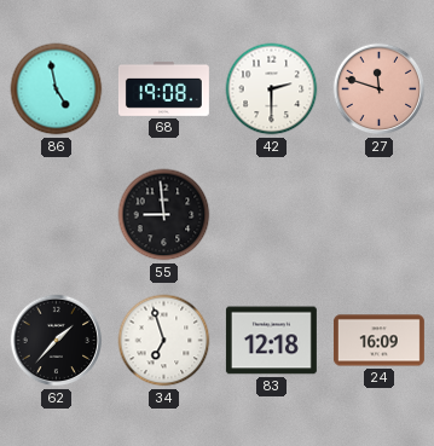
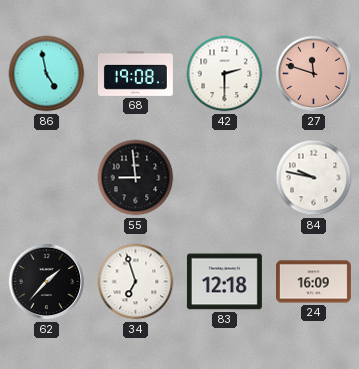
84: none -> 9:47
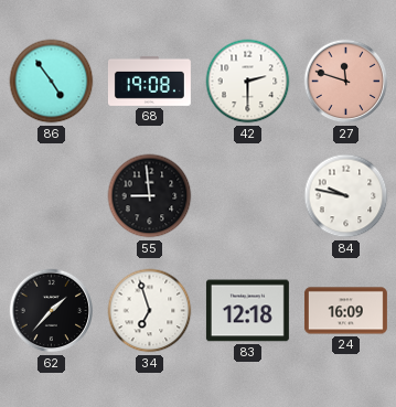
86: 4:58 -> 4:54
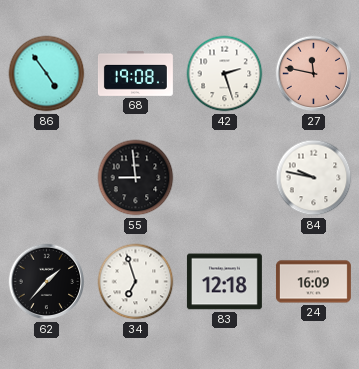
42: 2:30 -> 2:27
27: 11:48 -> 11:47
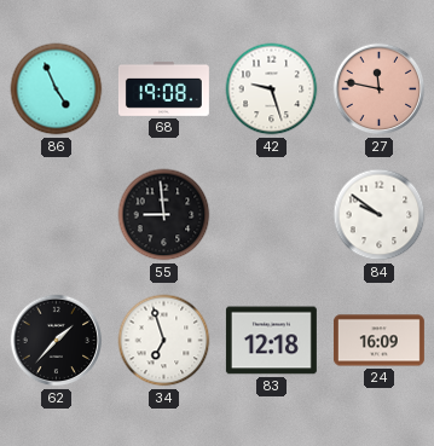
86: 4:54 -> 4:56
42: 2:27 -> 9:27
84: 9:47 -> 9:51
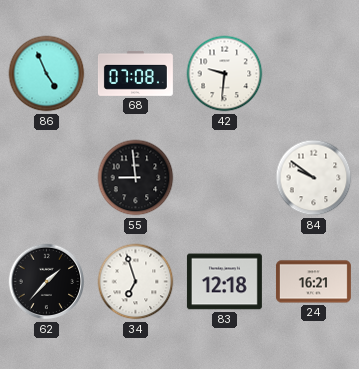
68: 19:08 -> 07:08
42: 9:27 -> 9:31
27: 11:47 -> none
24: 16:09 -> 16:21
